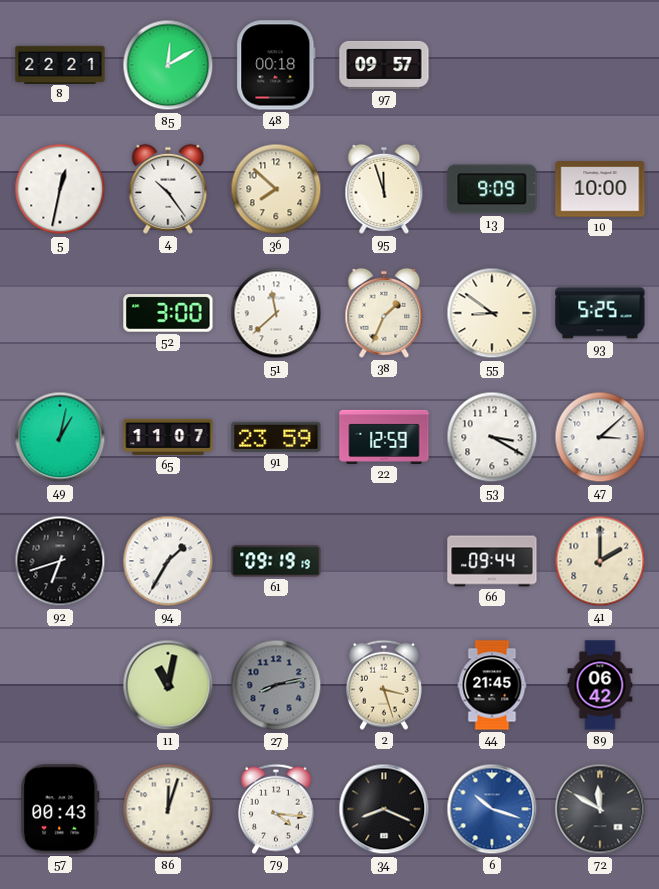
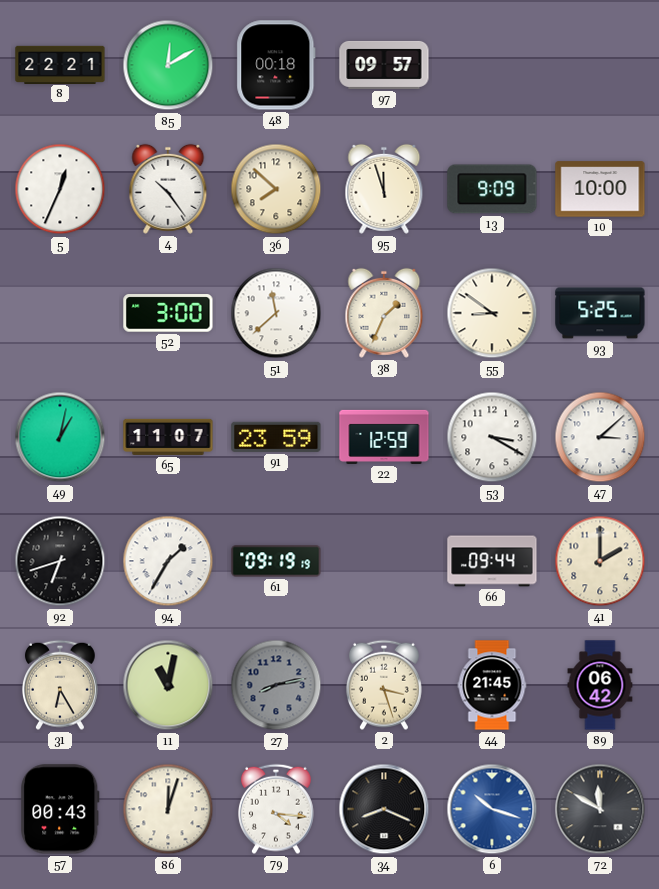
5: 12:32 -> 12:34
31: none -> 6:25
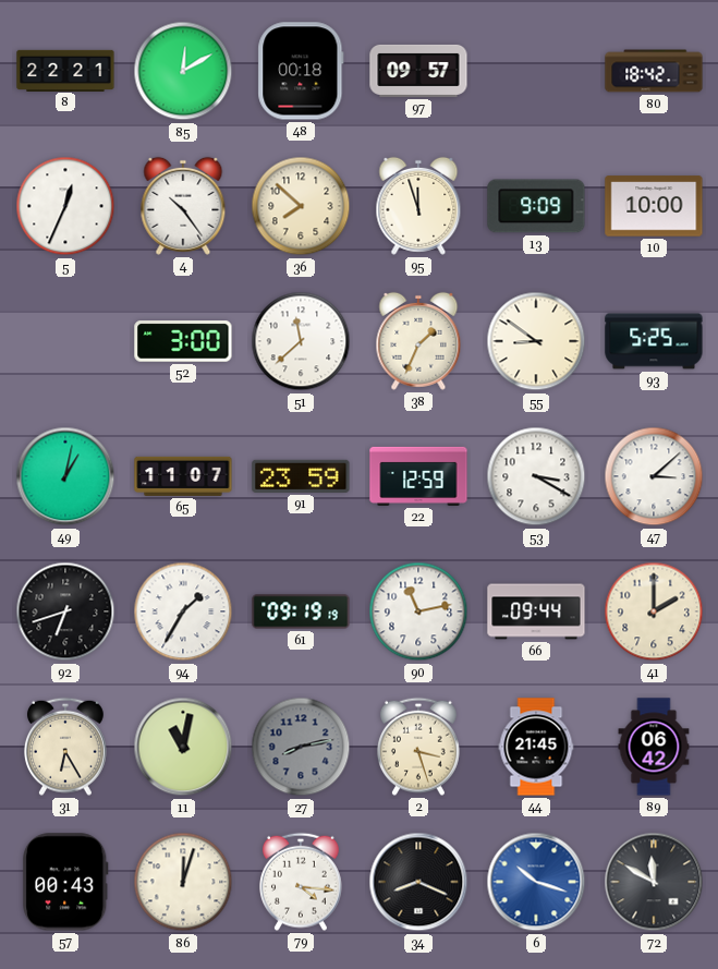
80: none -> 18:42
90: none -> 11:13
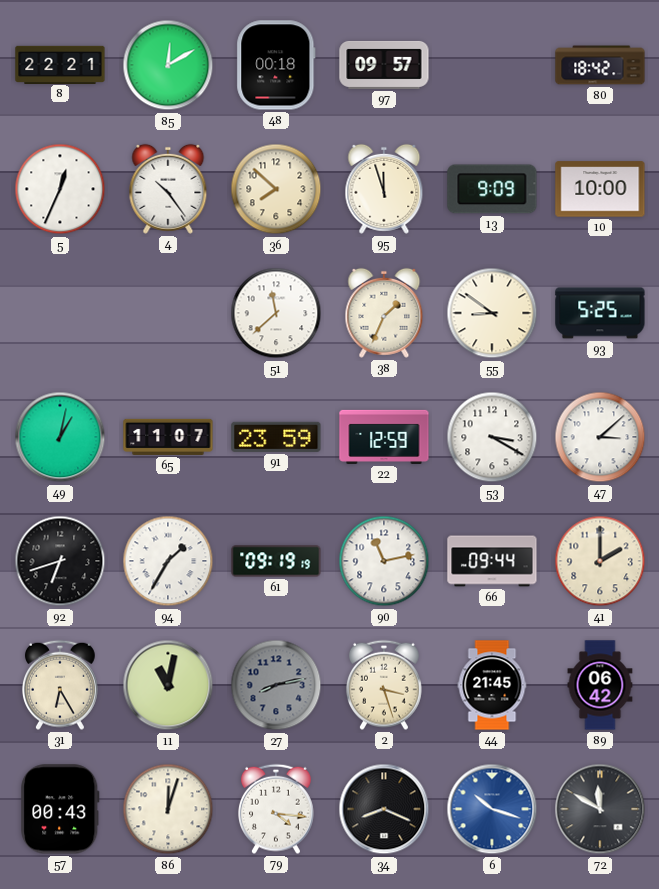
52: 3:00 -> none
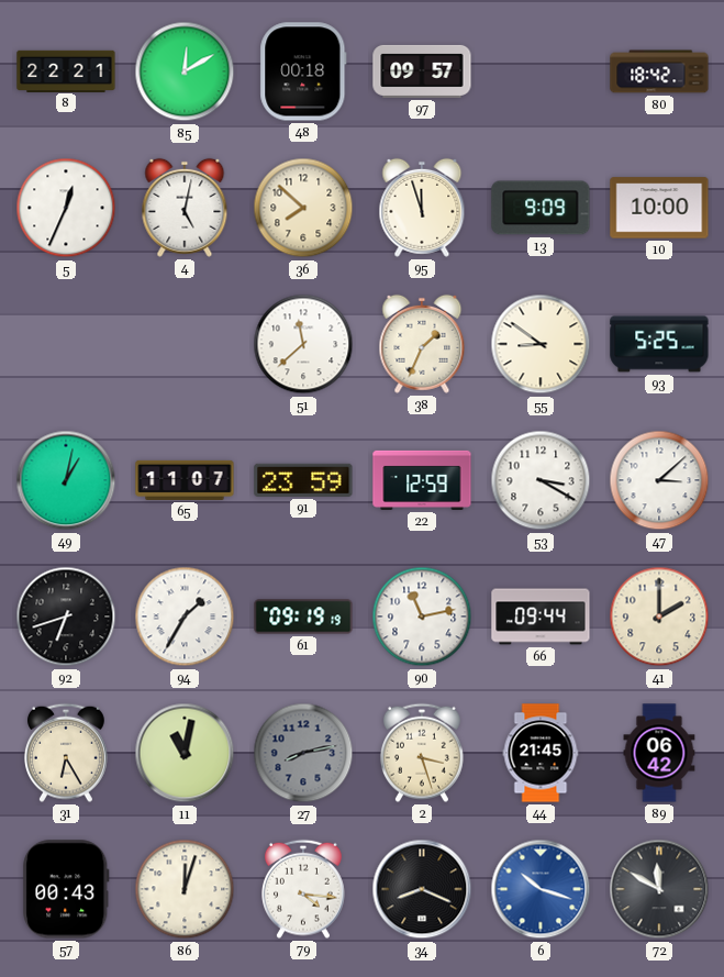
4: 10:24 -> 5:02
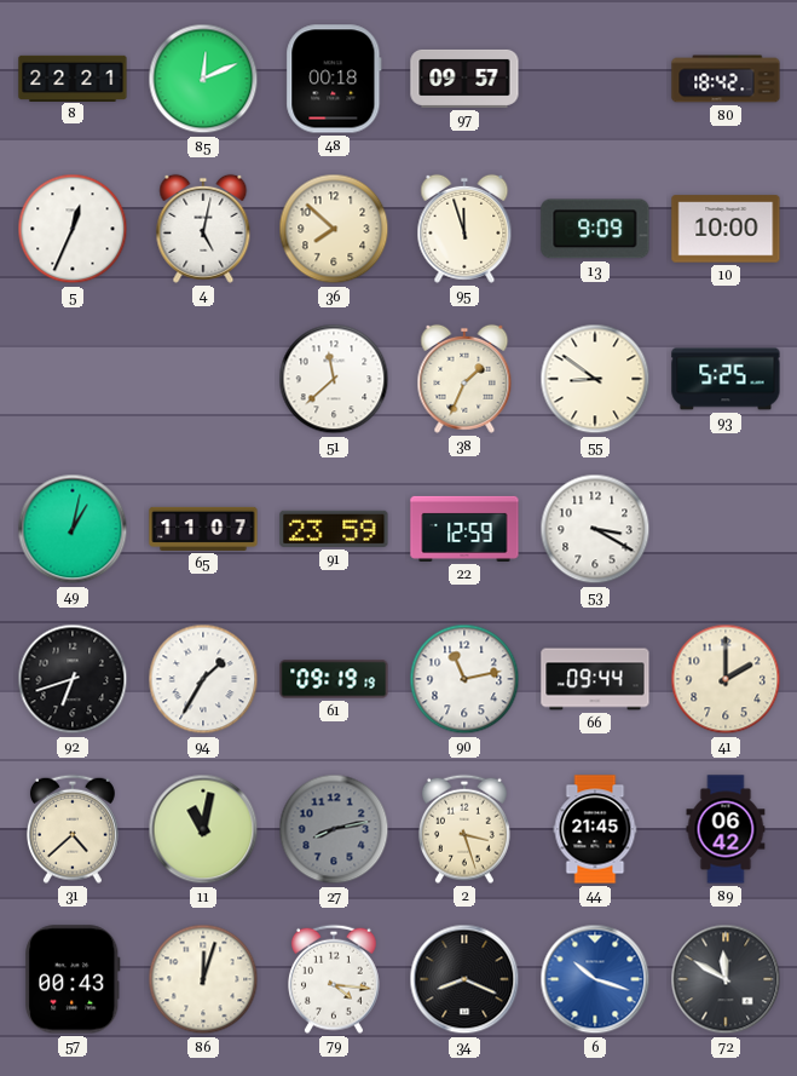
85: 12:10 -> 12:11
47: 3:08 -> none
31: 6:25 -> 4:38
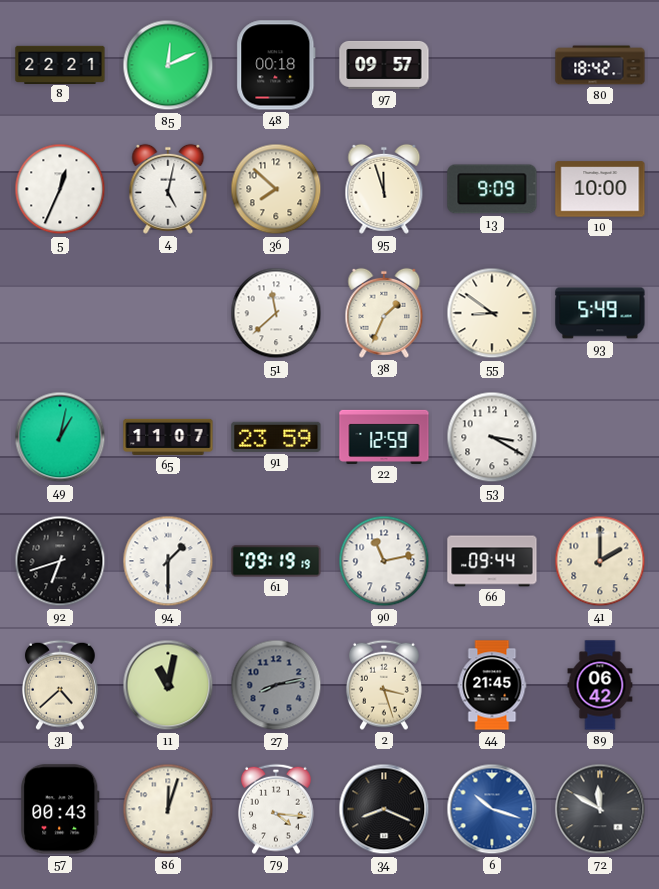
93: 5:25 -> 5:49
94: 1:35 -> 1:30
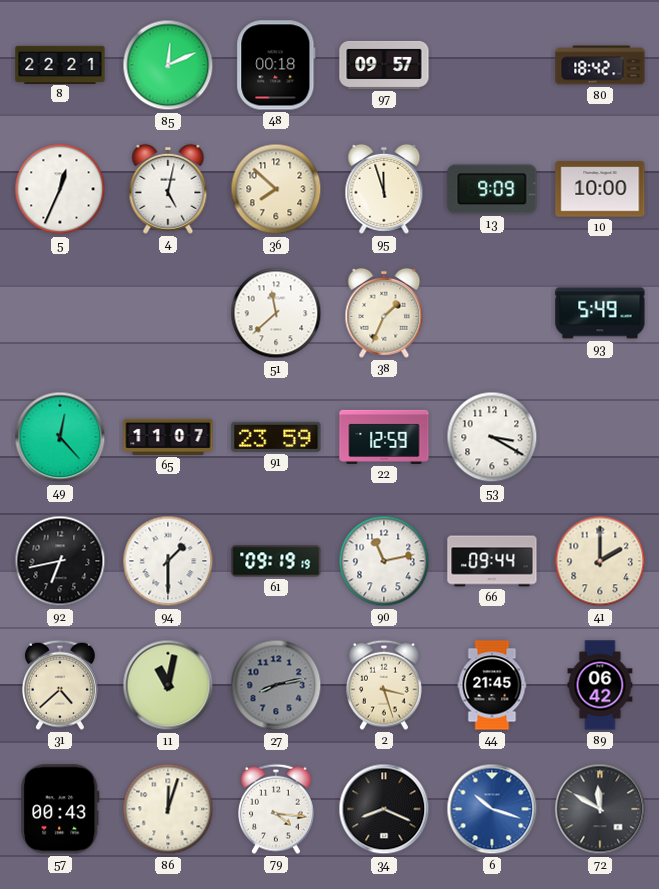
55: 8:51 -> none
49: 1:02 -> 12:23
92: 6:42 -> 6:43
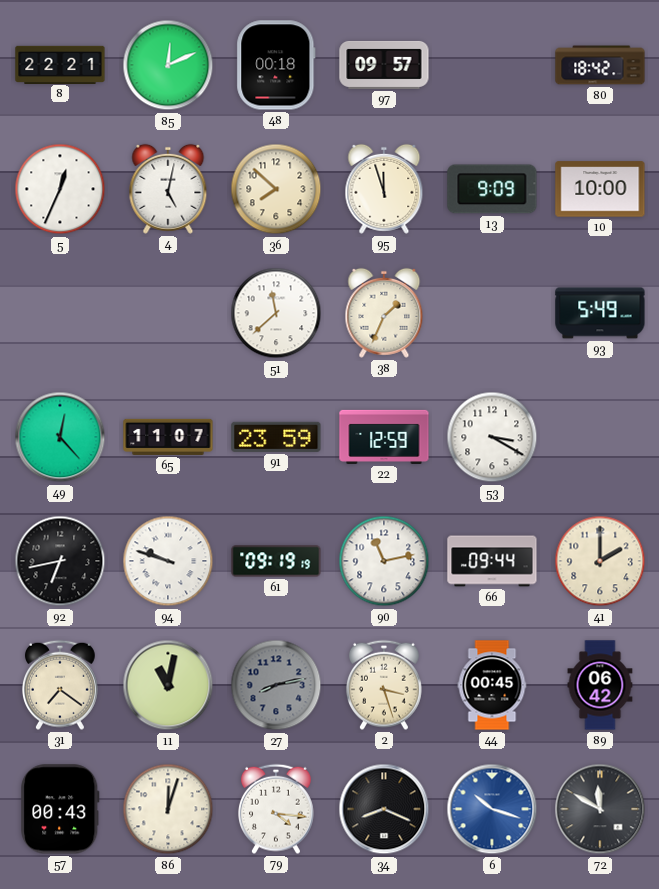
94: 1:30 -> 9:48
31: 4:38 -> 7:21
44: 21:45 -> 00:45
